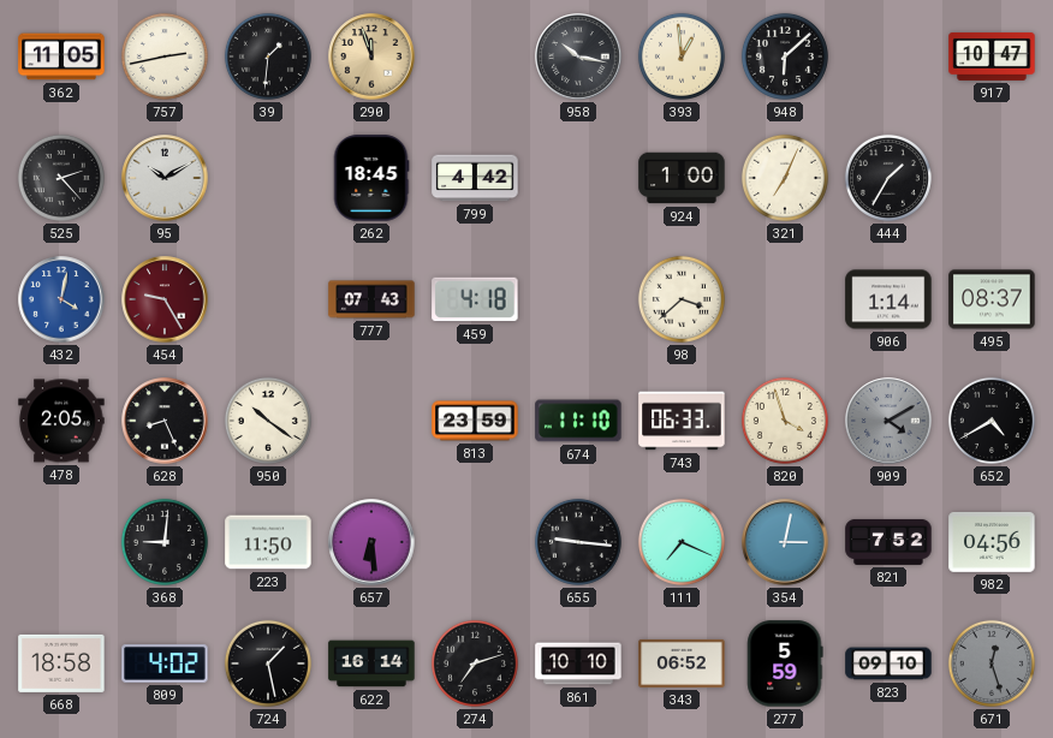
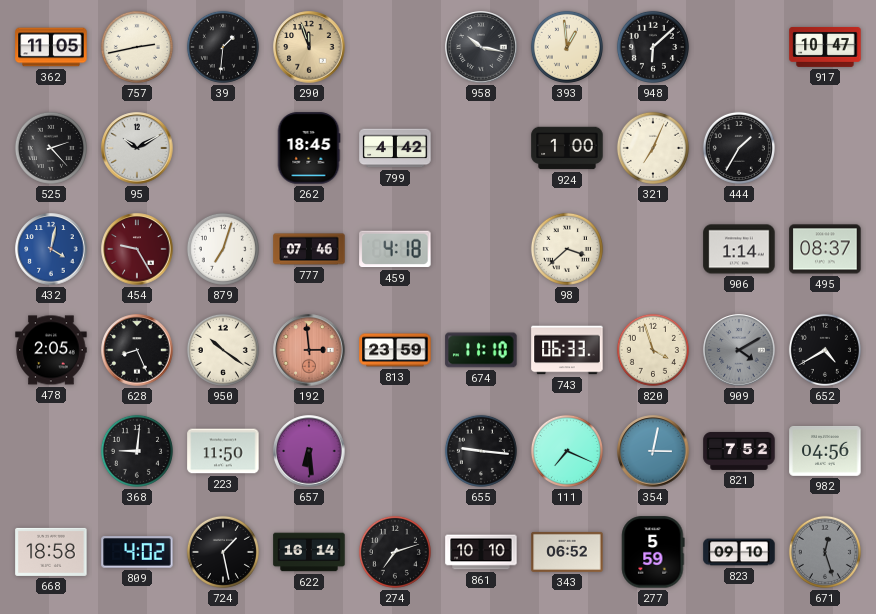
879: none -> 7:03
777: 07:43 -> 07:46
192: none -> 2:59
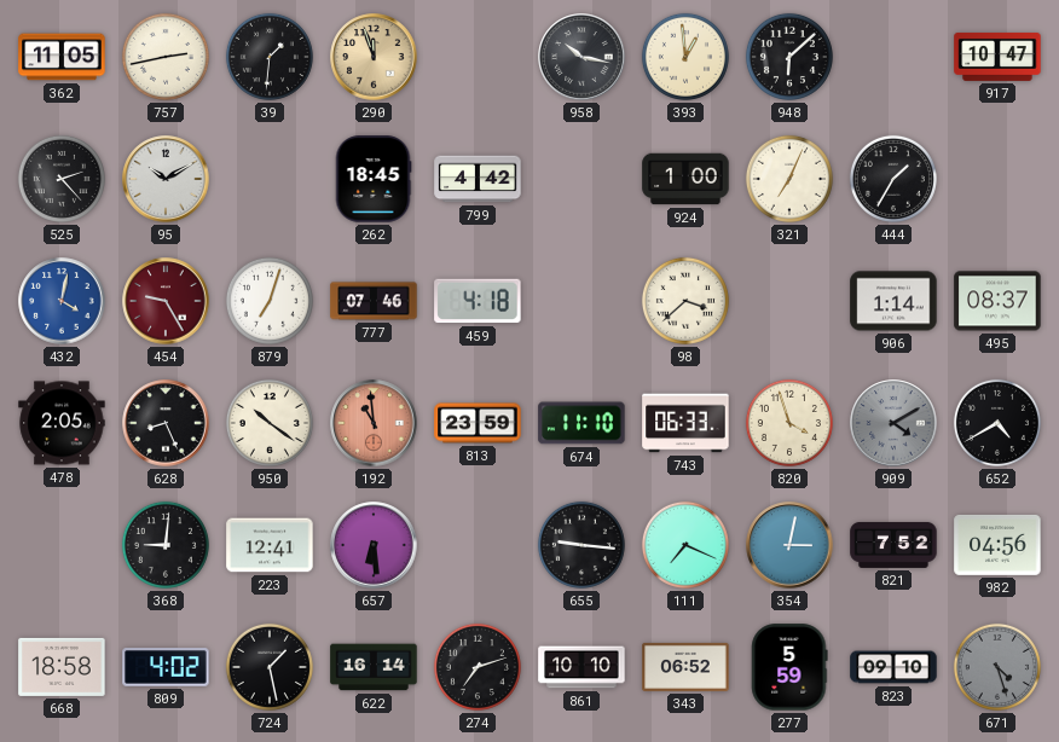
192: 2:59 -> 10:59
223: 11:50 -> 12:41
671: 12:27 -> 4:27
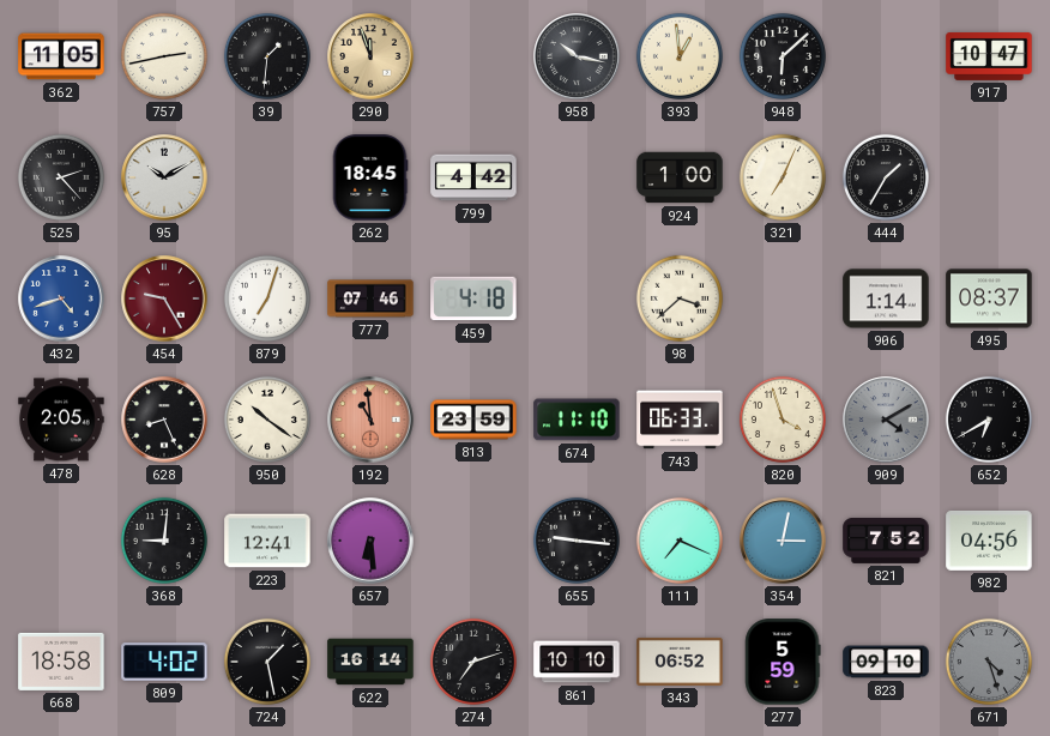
432: 4:02 -> 4:42
652: 4:40 -> 6:40
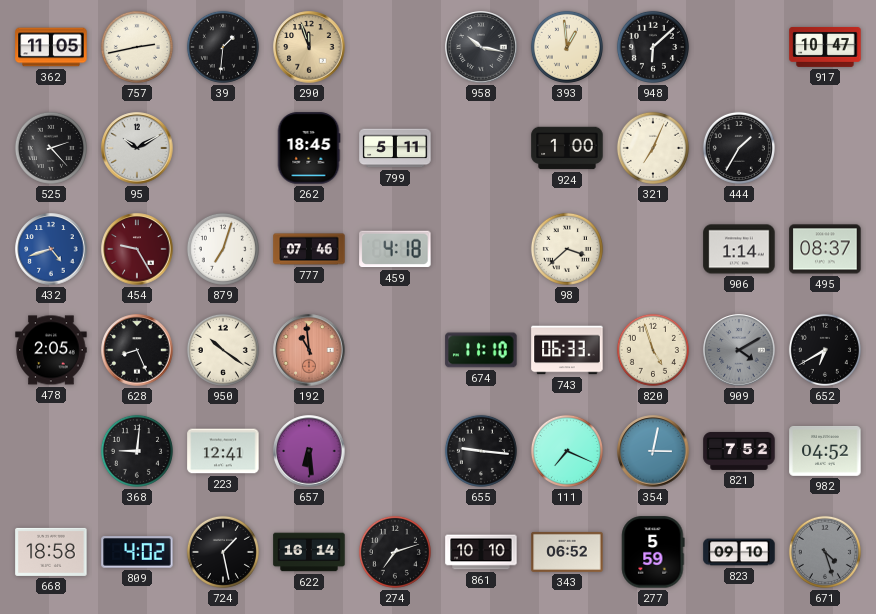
799: 4:42 -> 5:11
813: 23:59 -> none
820: 3:57 -> 4:57
982: 04:56 -> 04:52
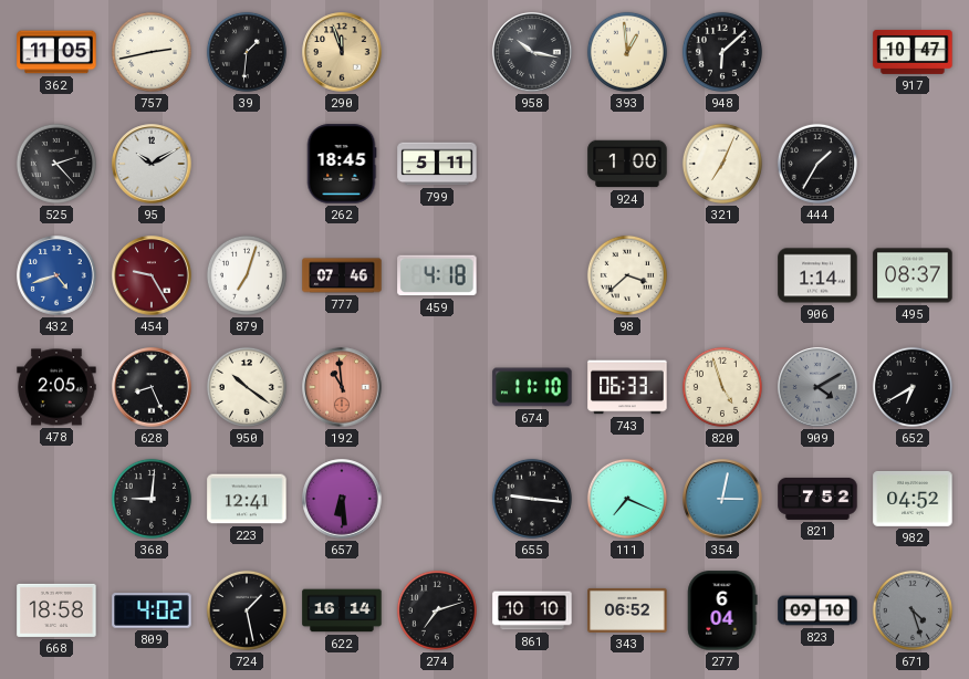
277: 5:59 -> 6:04
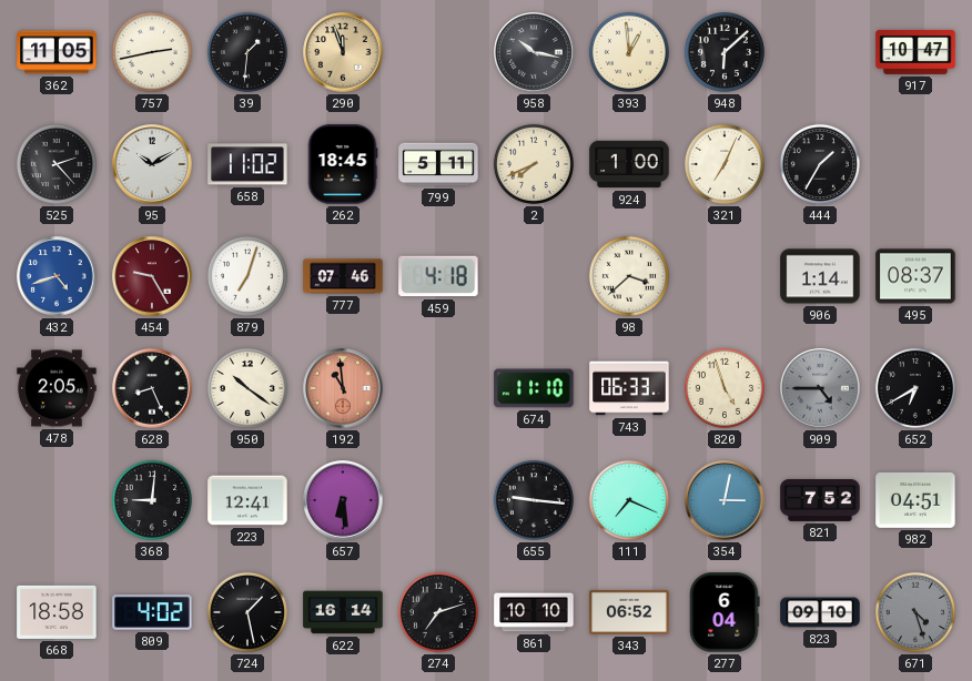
658: none -> 11:02
2: none -> 7:41
909: 4:10 -> 4:45
982: 04:52 -> 04:51
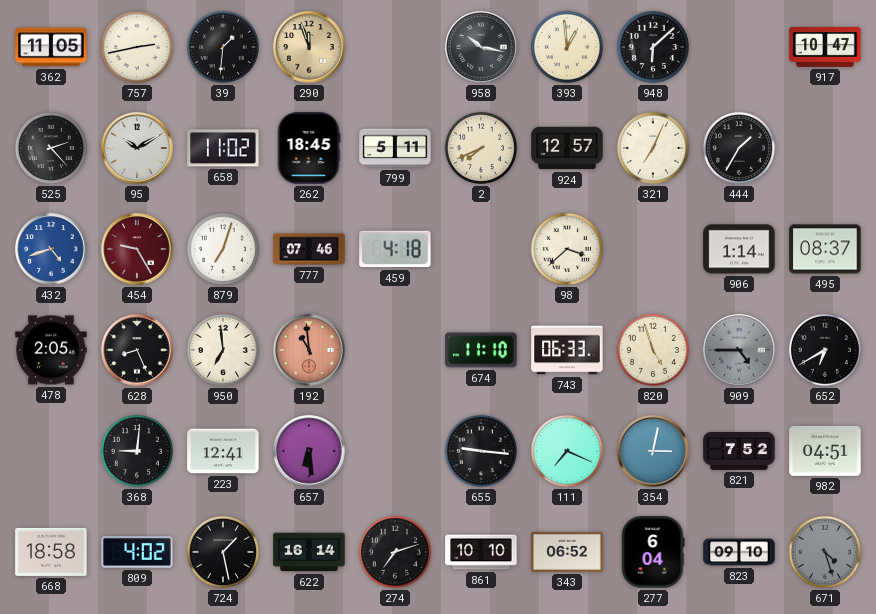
924: 1:00 -> 12:57
950: 10:21 -> 6:59
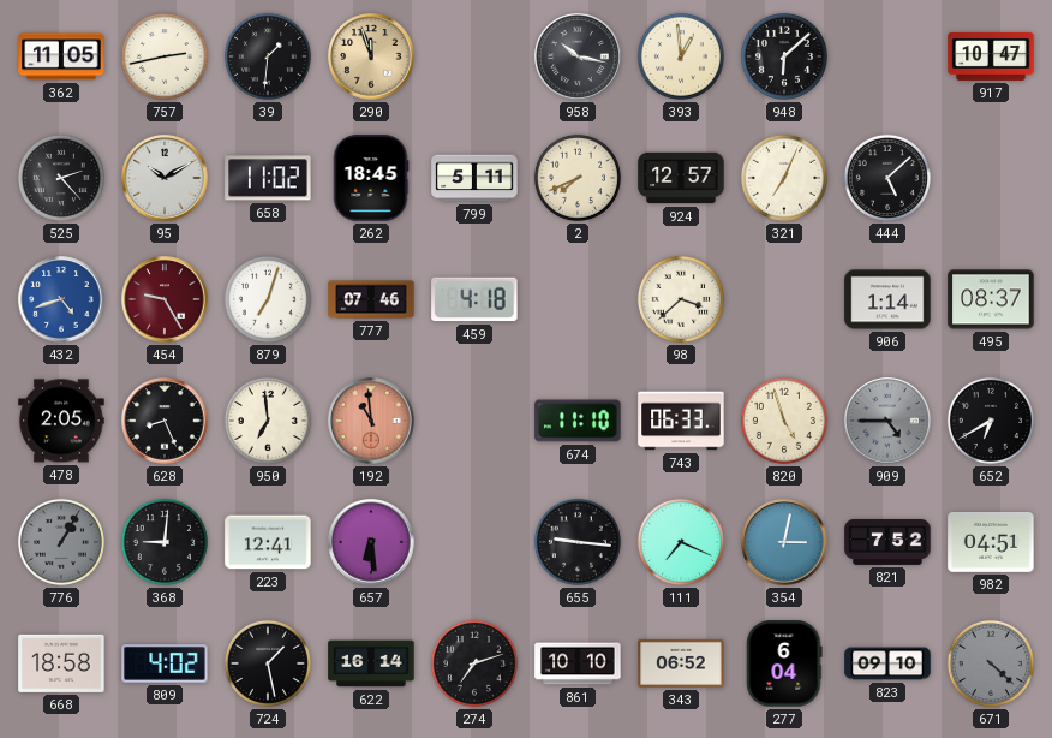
444: 1:35 -> 5:08
776: none -> 1:05
671: 4:27 -> 4:22
